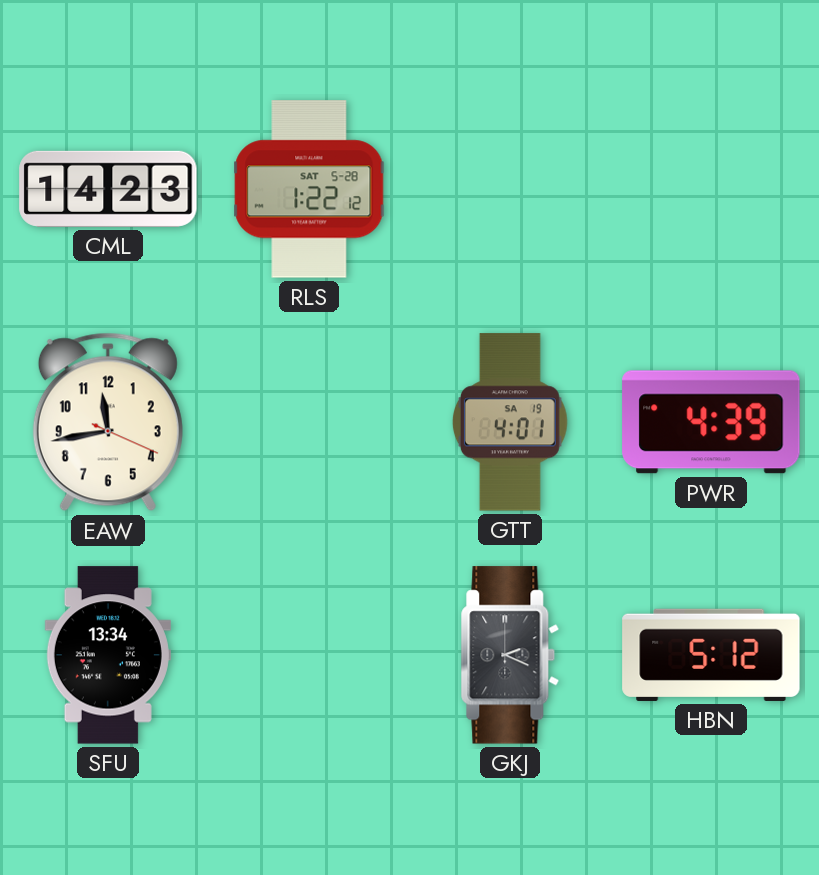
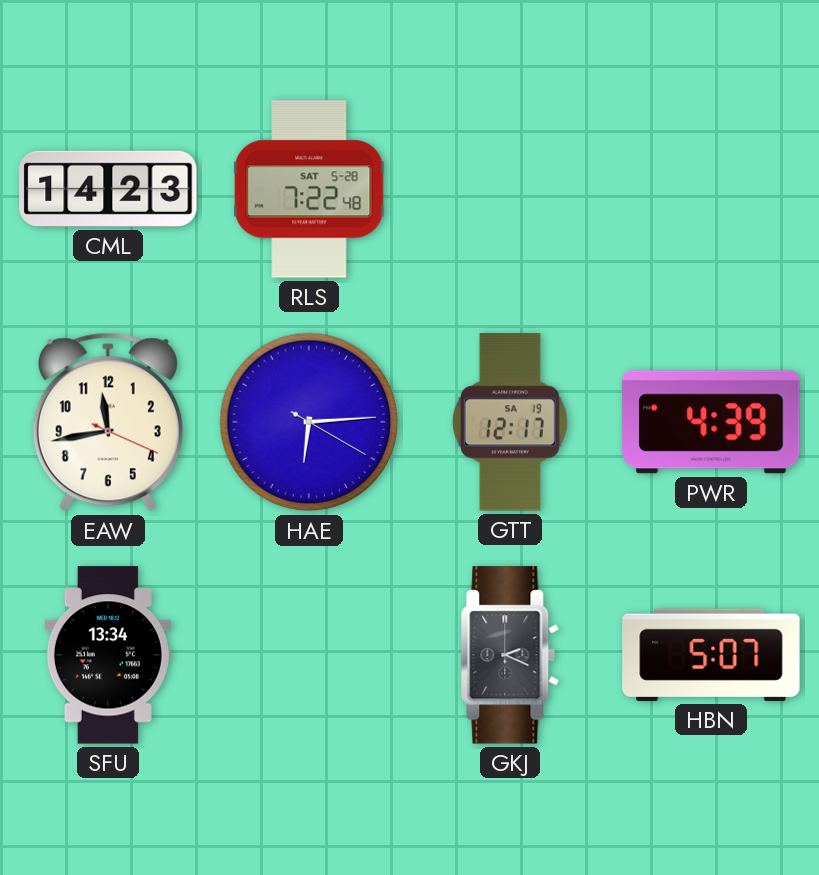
RLS: 1:22 -> 7:22
HAE: none -> 6:14
GTT: 4:01 -> 12:17
HBN: 5:12 -> 5:07
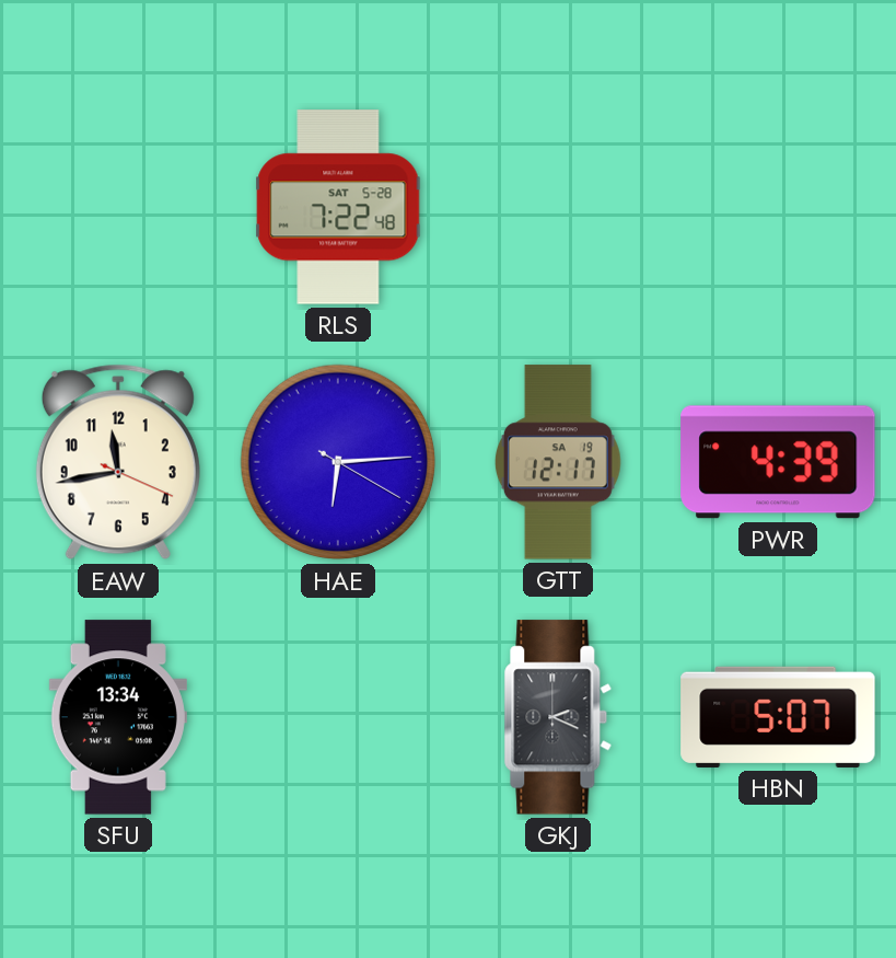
CML: 14:23 -> none
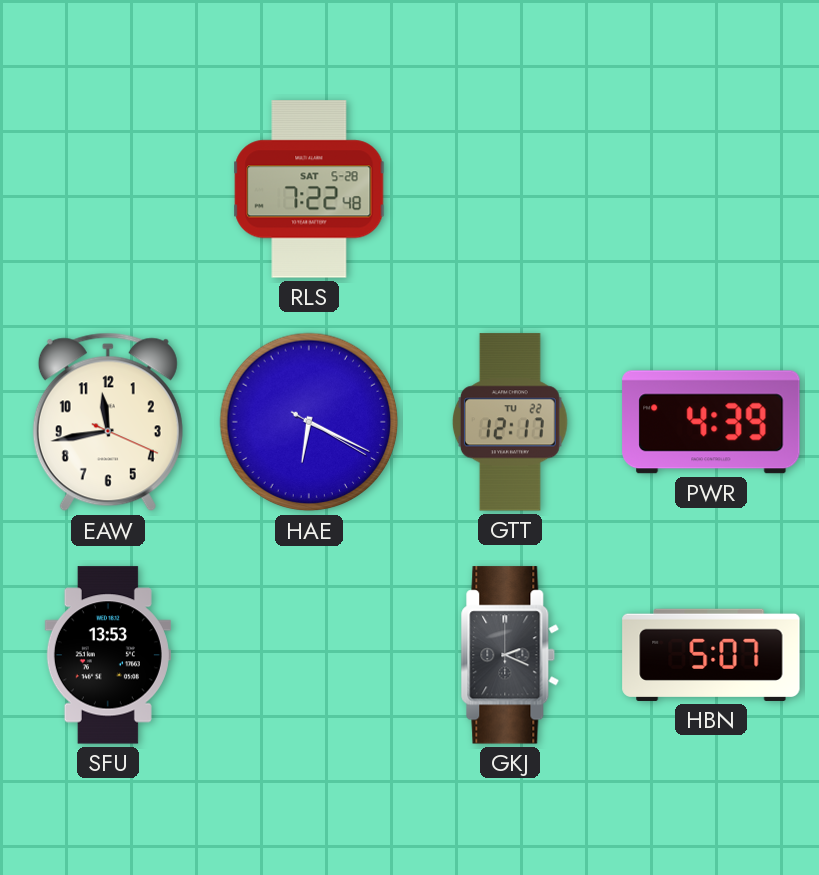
HAE: 6:14 -> 6:19
GTT date: SA 19 -> TU 22
SFU: 13:34 -> 13:53
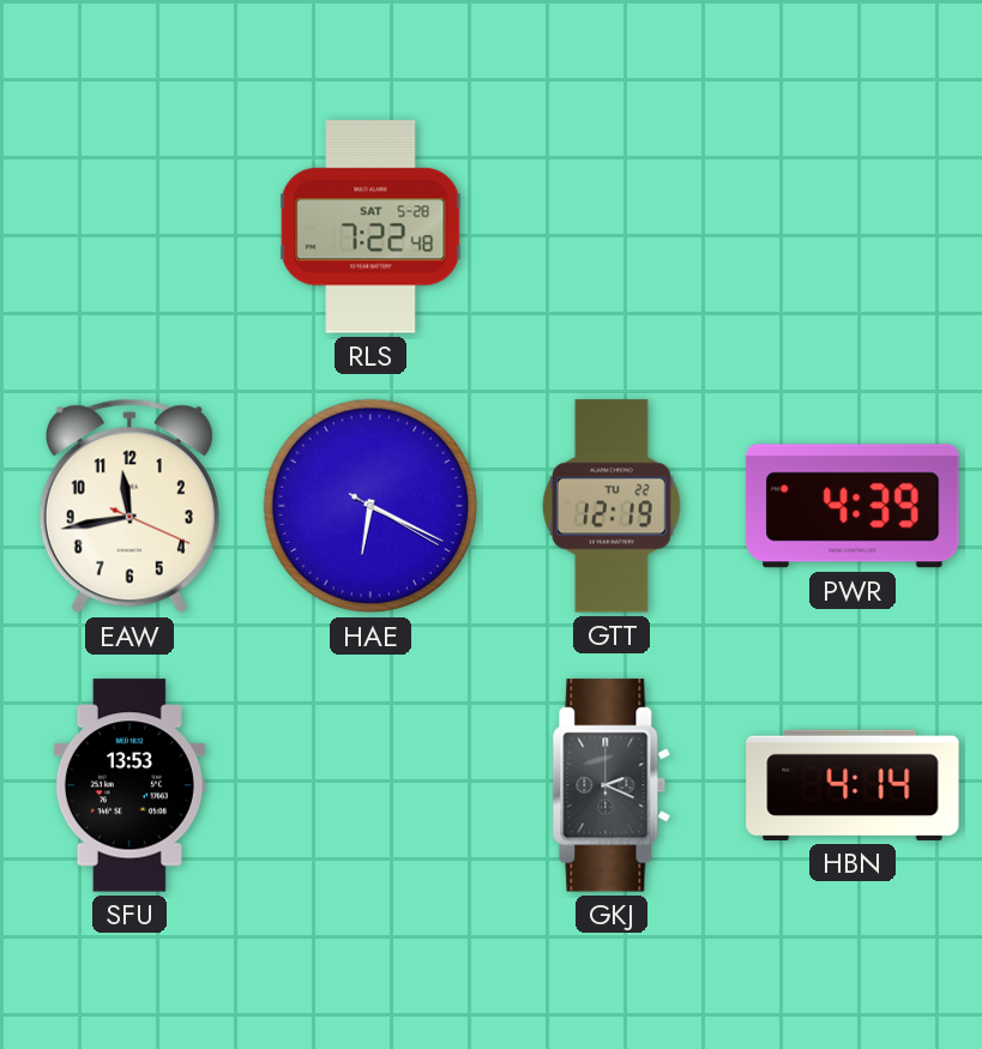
GTT: 12:17 -> 12:19
HBN: 5:07 -> 4:14
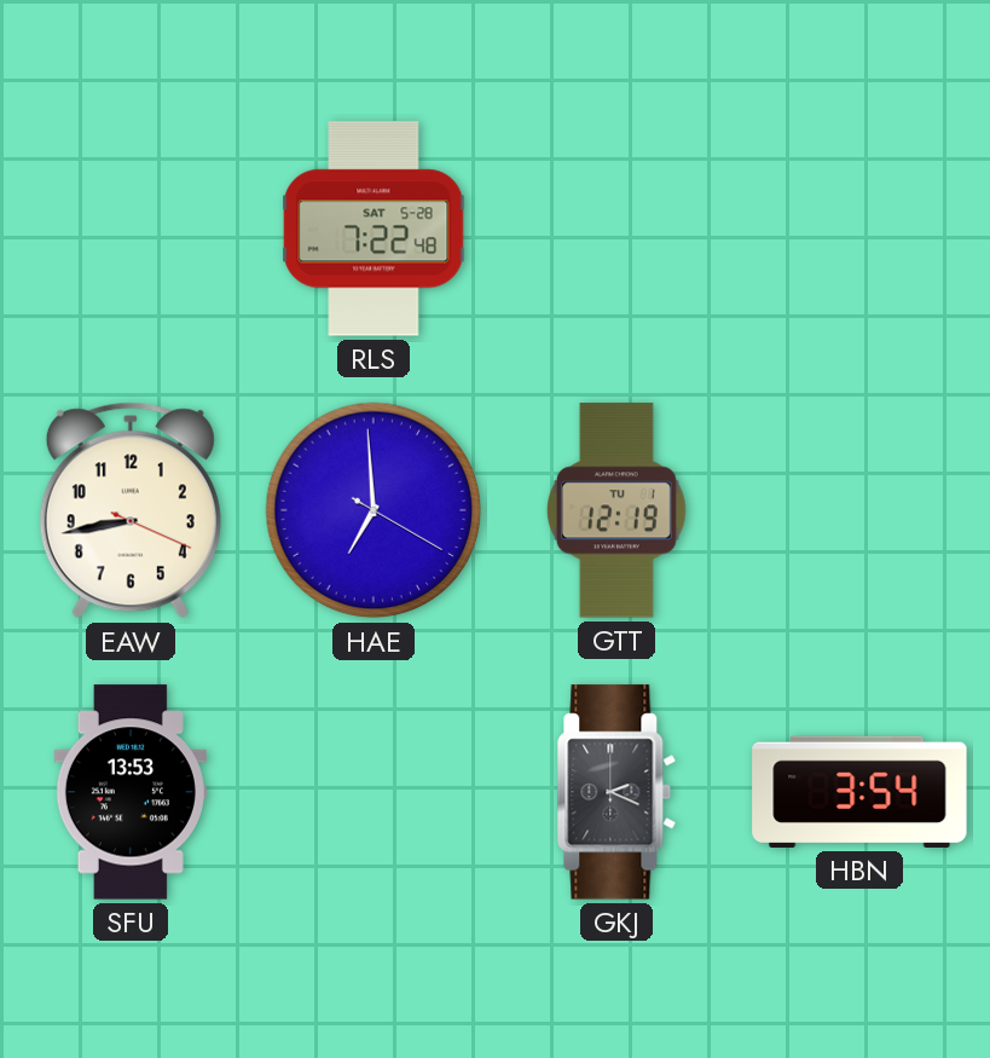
EAW: 11:43 -> 8:43
HAE: 6:19 -> 6:59
GTT date: TU 22 -> TU 1
PWR: 4:39 -> none
HBN: 4:14 -> 3:54
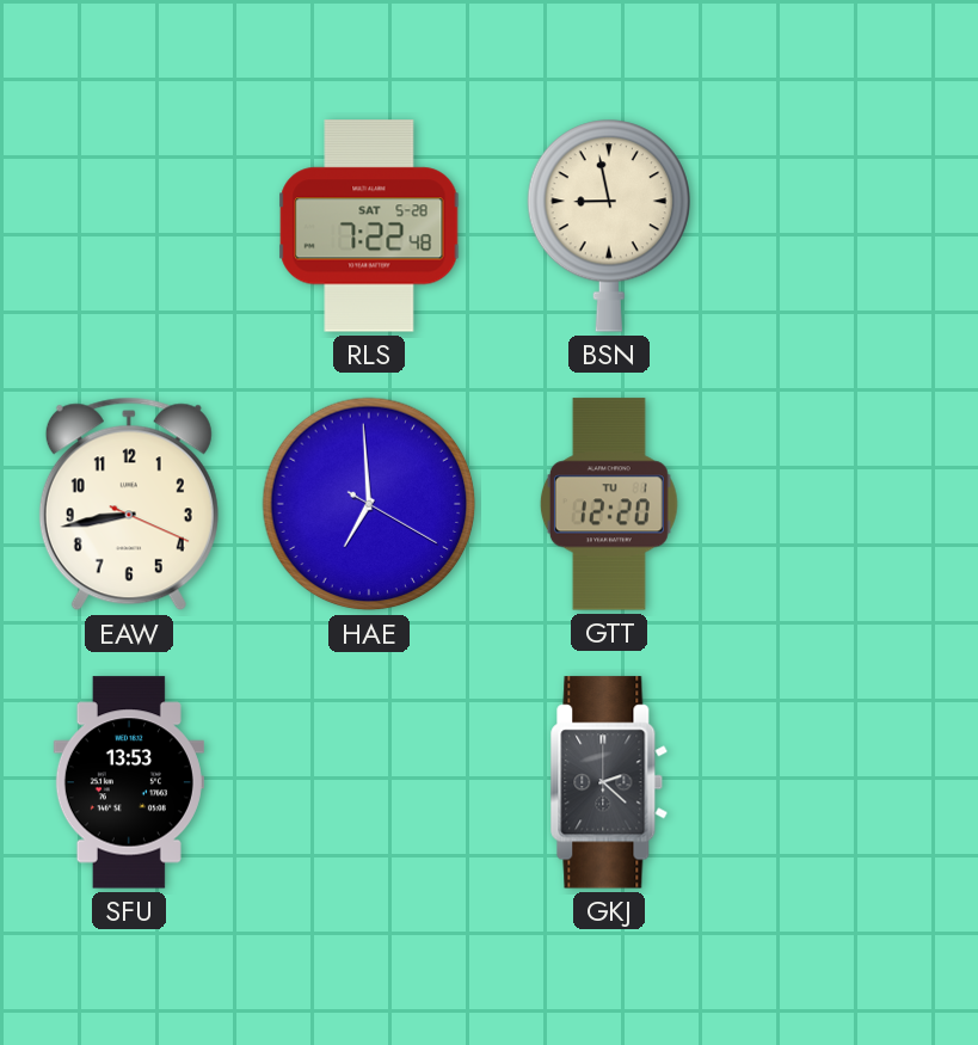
BSN: none -> 8:58
GTT: 12:19 -> 12:20
GKJ: 2:19 -> 2:22
HBN: 3:54 -> none
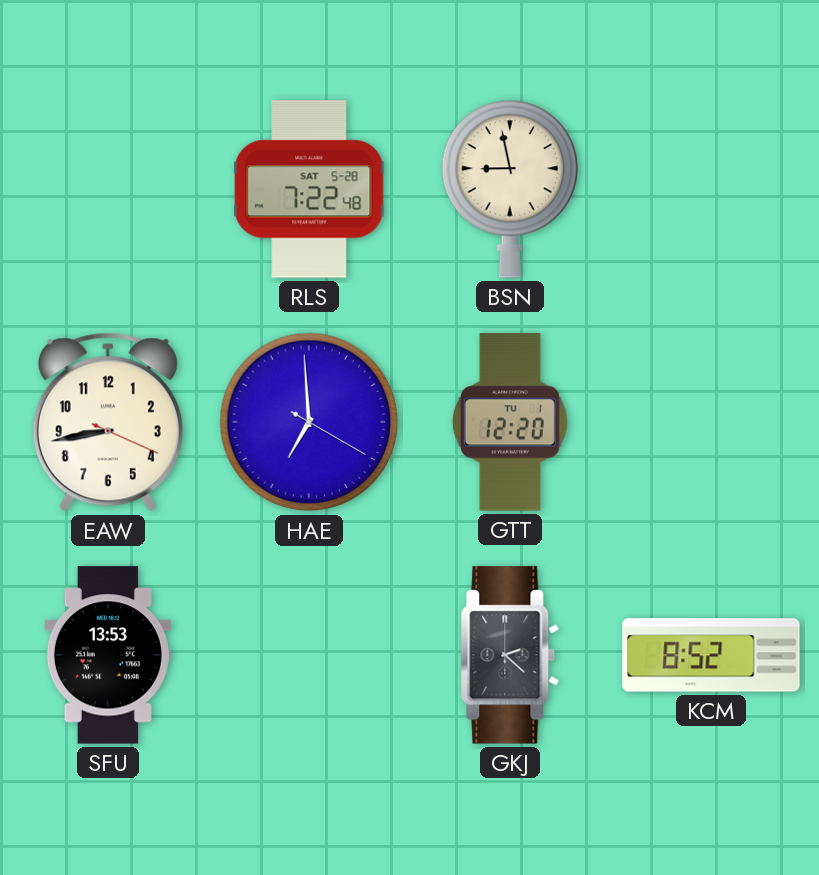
KCM: none -> 8:52
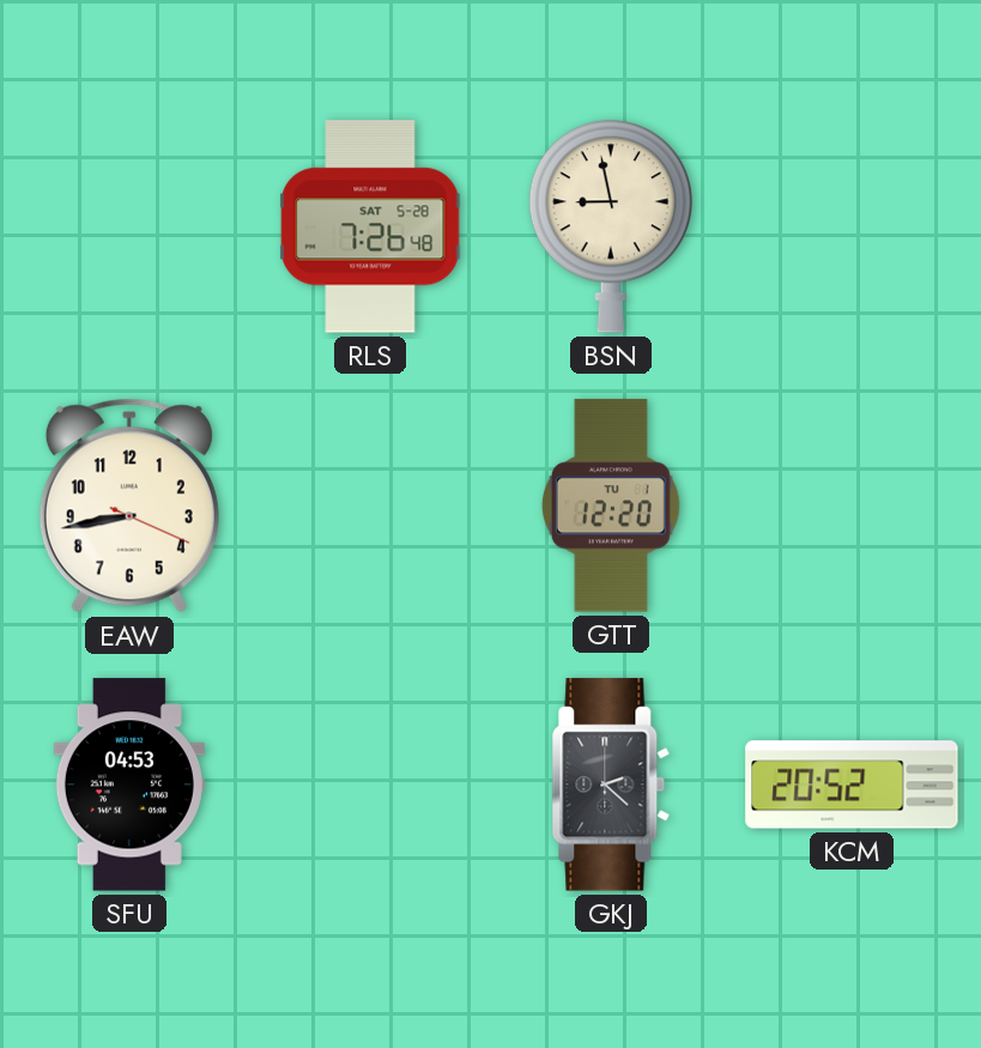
RLS: 7:22 -> 7:26
HAE: 6:59 -> none
SFU: 13:53 -> 04:53
KCM: 8:52 -> 20:52
